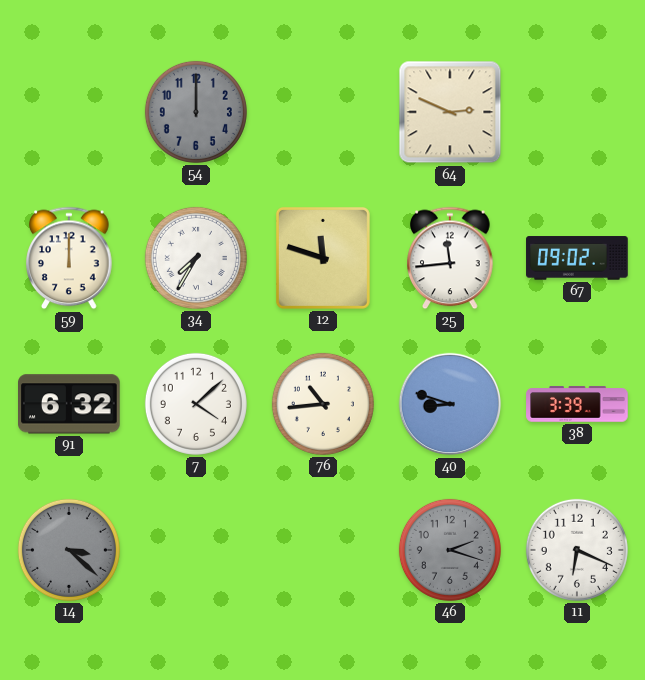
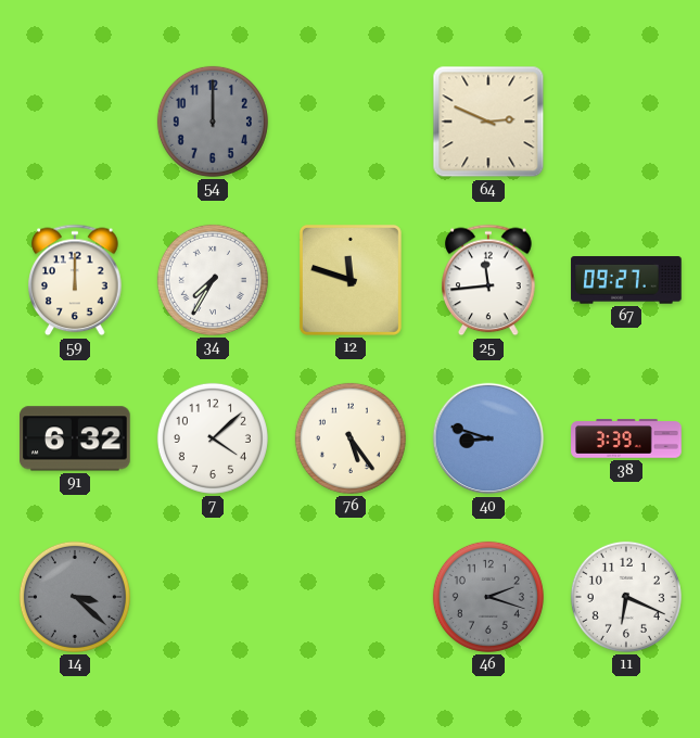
67: 09:02 -> 09:27
76: 10:44 -> 5:24
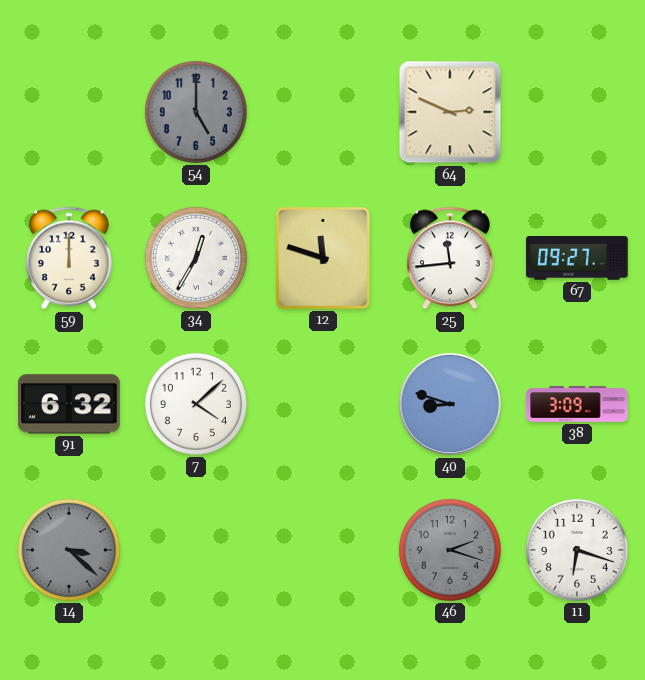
54: 12:00 -> 5:00
34: 7:35 -> 12:35
76: 5:24 -> none
38: 3:39 -> 3:09
11: 6:19 -> 6:18
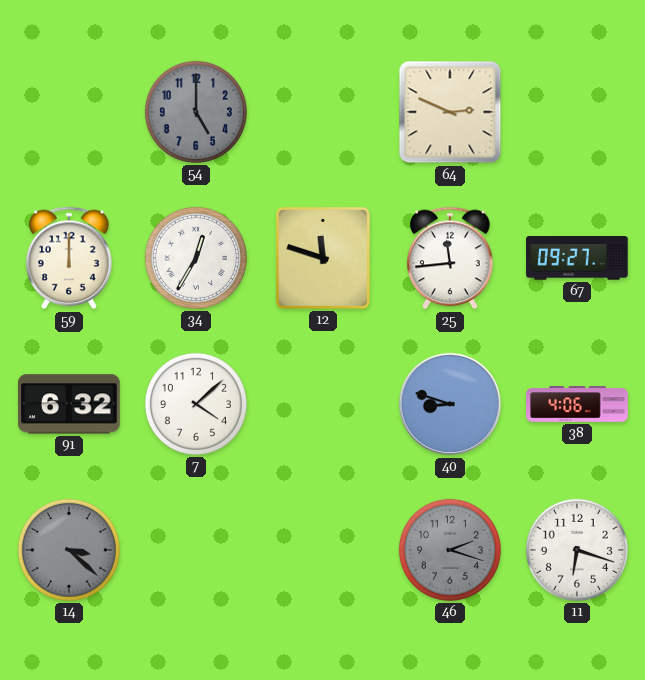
38: 3:09 -> 4:06
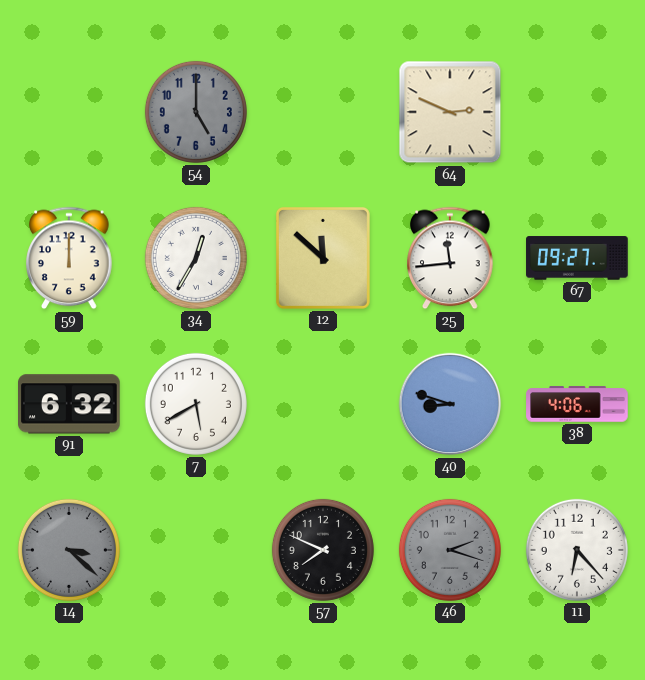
12: 11:48 -> 11:52
7: 4:08 -> 5:40
57: none -> 7:49
11: 6:18 -> 6:23
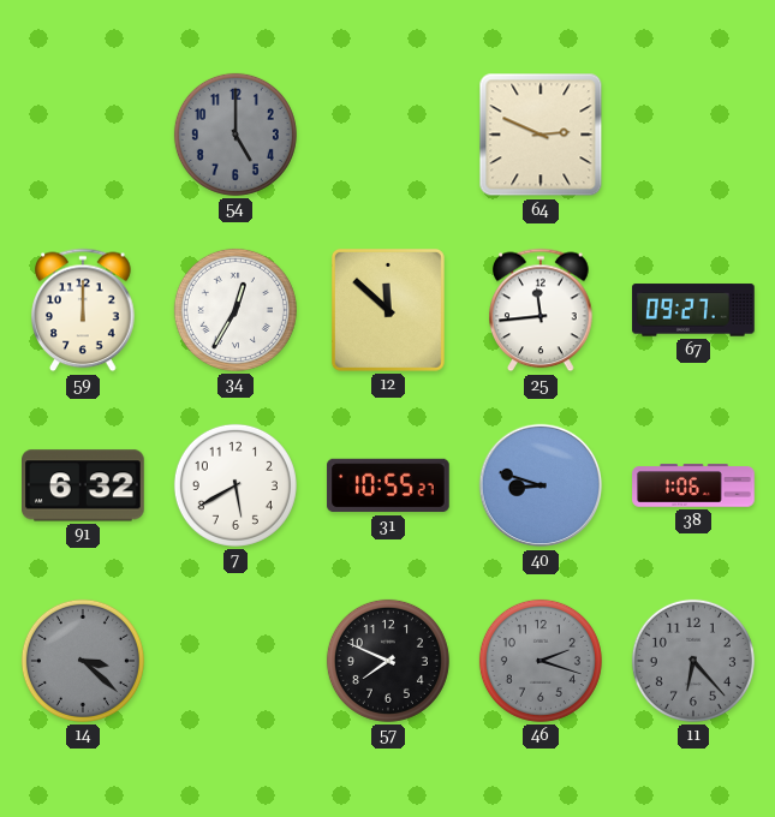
31: none -> 10:55
38: 4:06 -> 1:06
11 dial: white -> grey
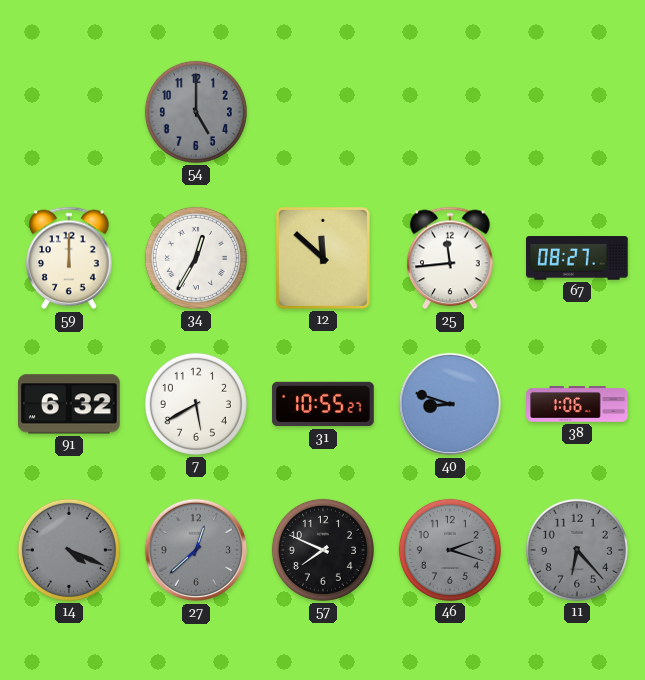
64: 2:49 -> none
67: 09:27 -> 08:27
14: 3:22 -> 4:19
27: none -> 12:38
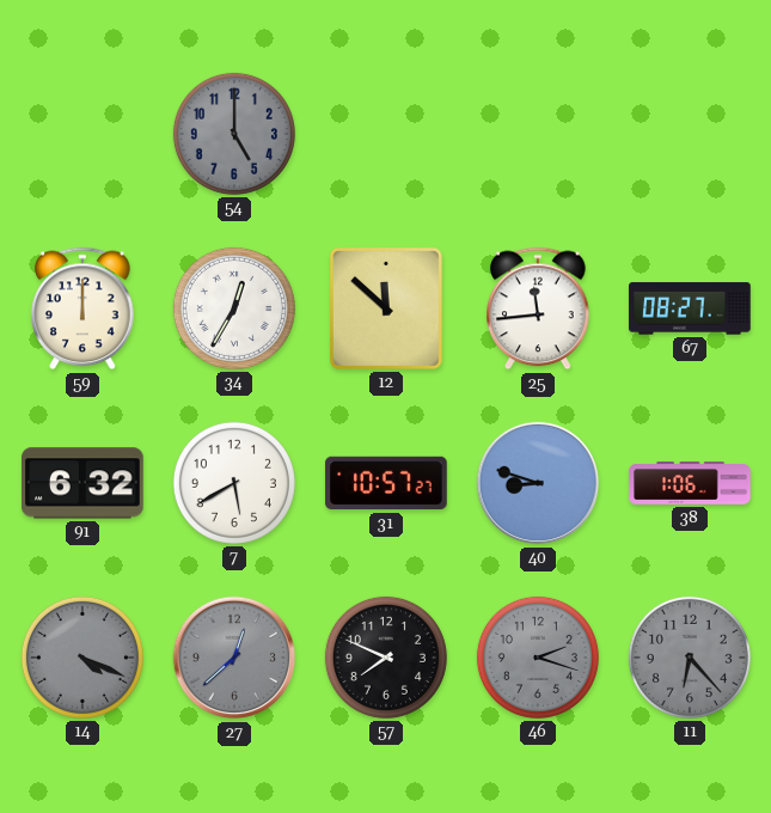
31: 10:55 -> 10:57
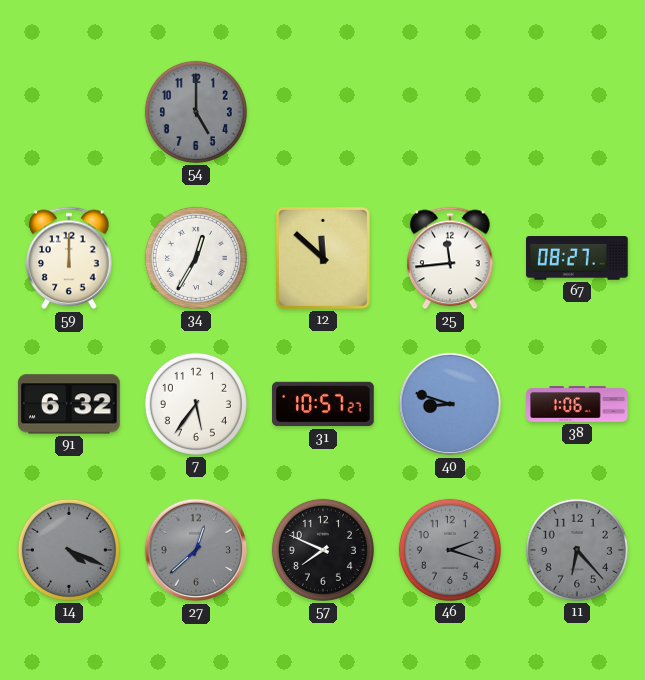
7: 5:40 -> 5:36
